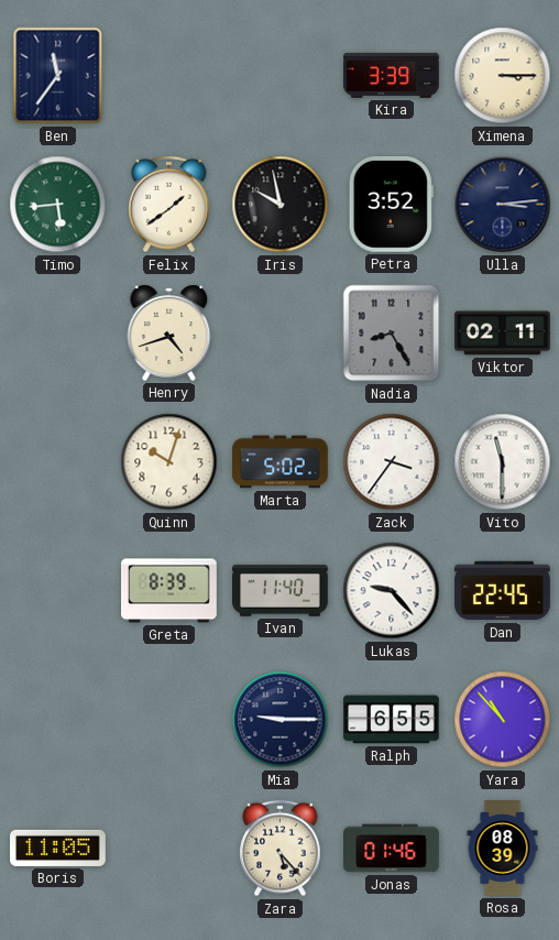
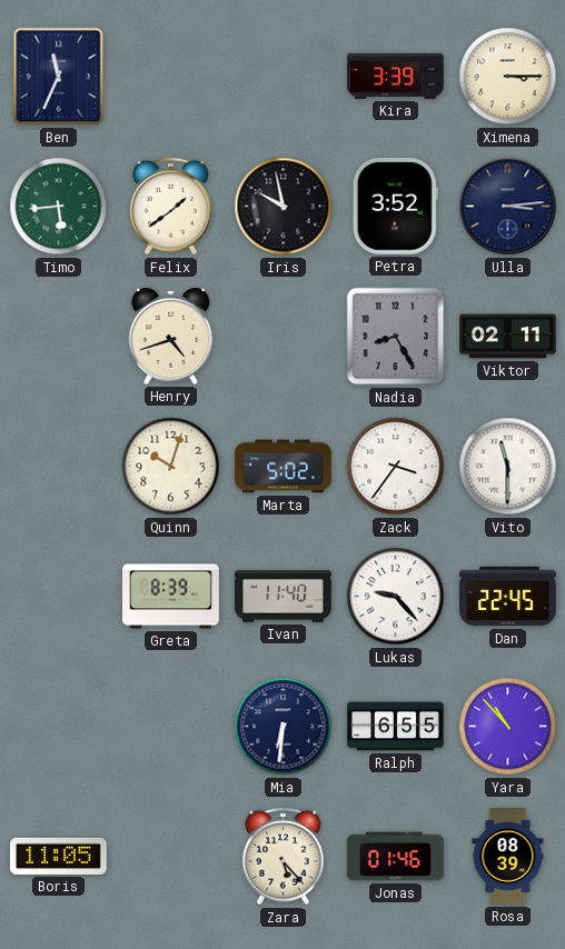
Ben: 11:36 -> 11:34
Mia: 9:15 -> 6:31
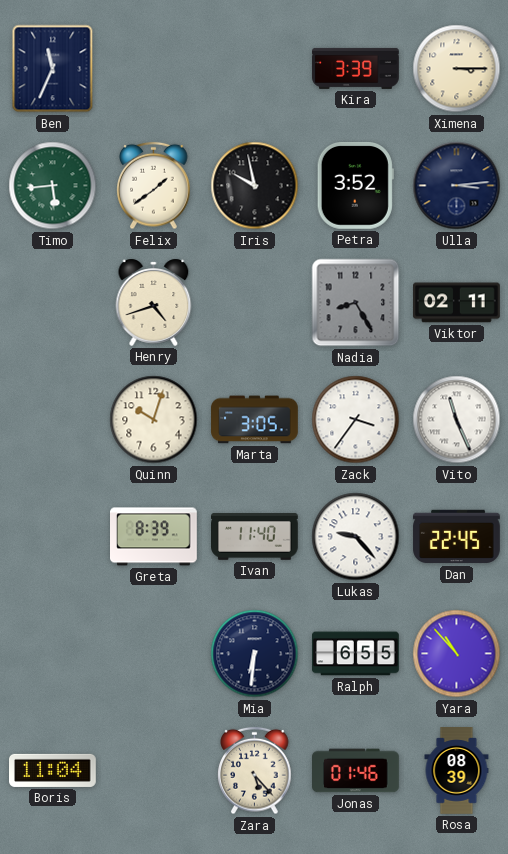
Marta: 5:02 -> 3:05
Vito: 11:30 -> 11:26
Boris: 11:05 -> 11:04
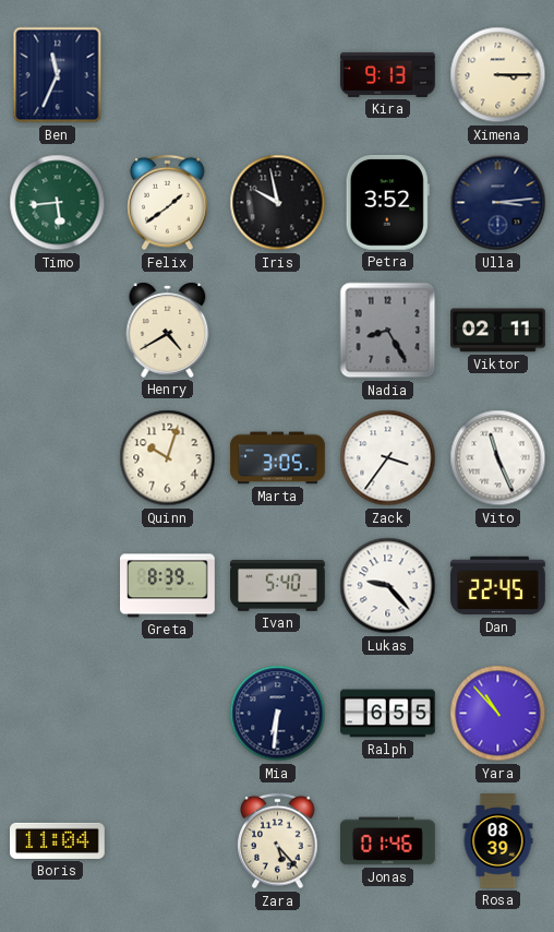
Kira: 3:39 -> 9:13
Henry: 4:42 -> 4:40
Ivan: 11:40 -> 5:40
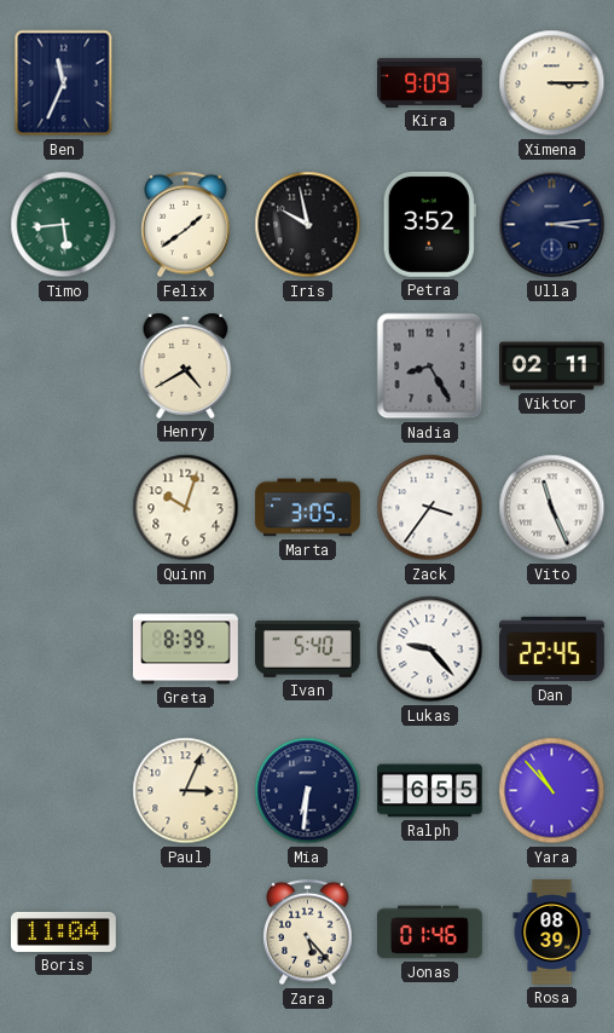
Kira: 9:13 -> 9:09
Paul: none -> 3:04
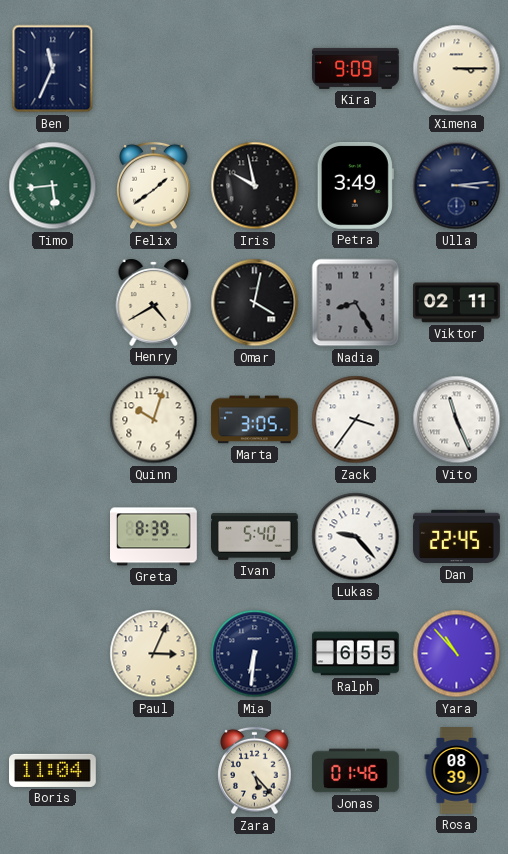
Petra: 3:52 -> 3:49
Omar: none -> 4:02
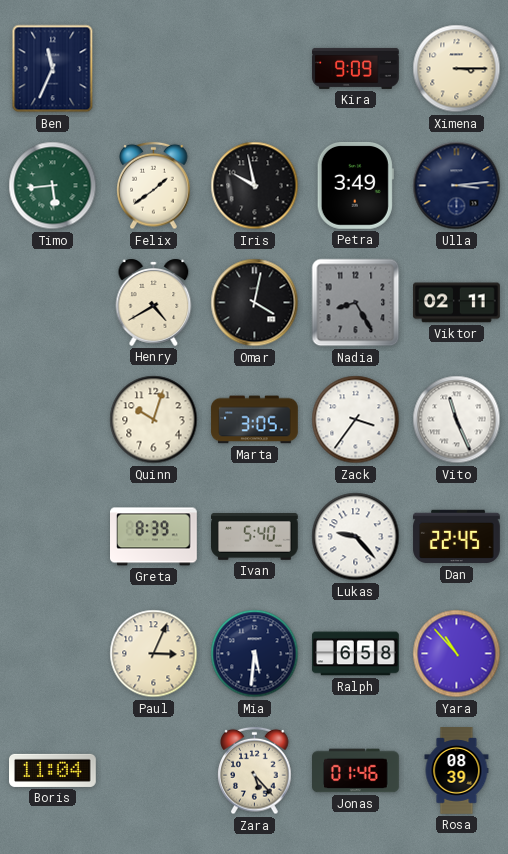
Mia: 6:31 -> 5:31
Ralph: 6:55 -> 6:58
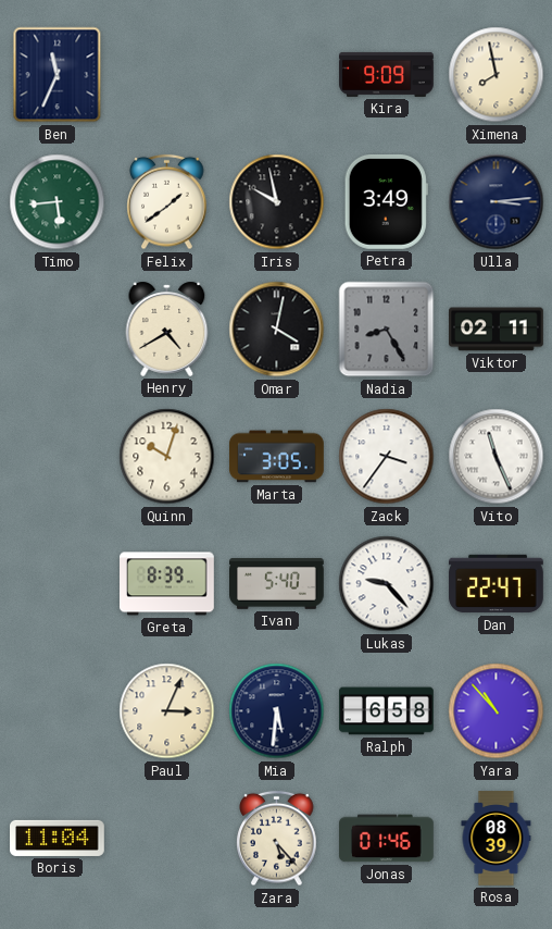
Ximena: 3:15 -> 7:58
Dan: 22:45 -> 22:47
